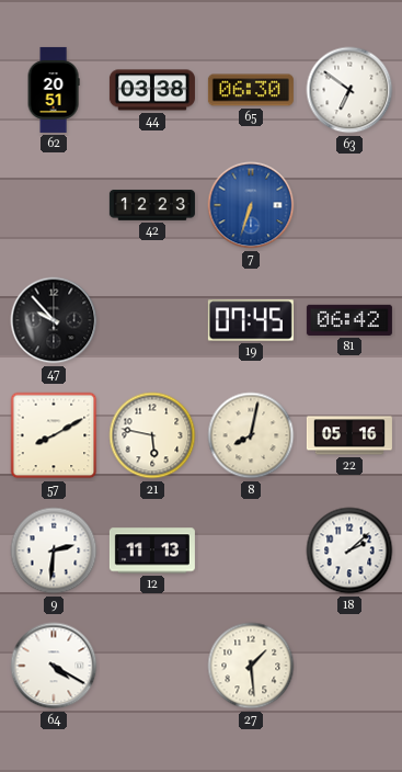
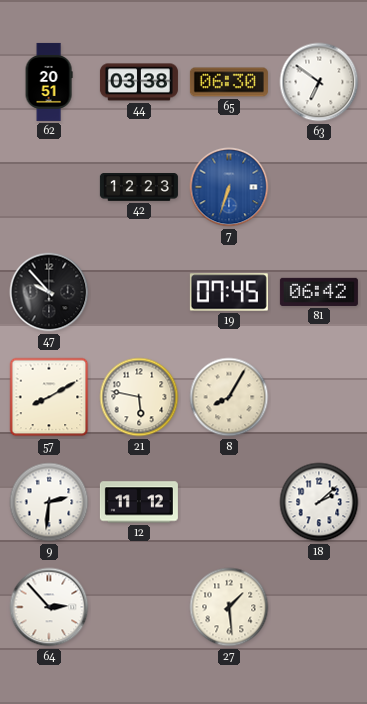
8: 8:02 -> 8:05
22: 05:16 -> none
12: 11:13 -> 11:12
64: 4:20 -> 2:53
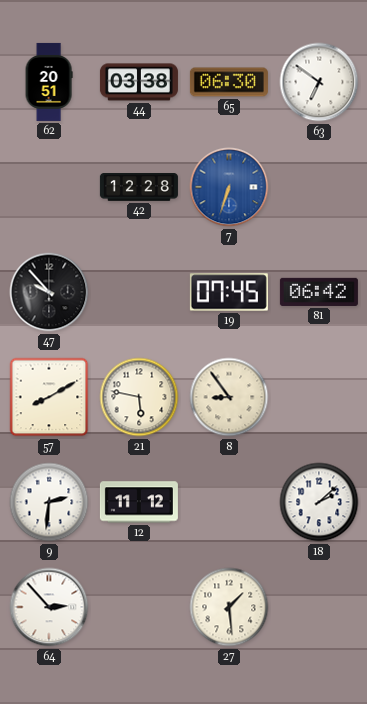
42: 12:23 -> 12:28
8: 8:05 -> 8:54
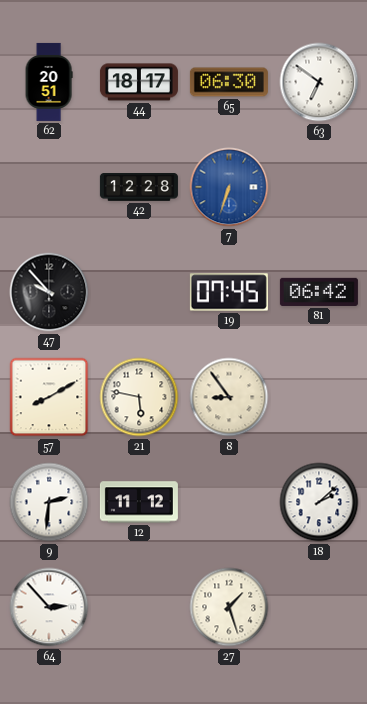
44: 03:38 -> 18:17
27: 1:29 -> 1:27
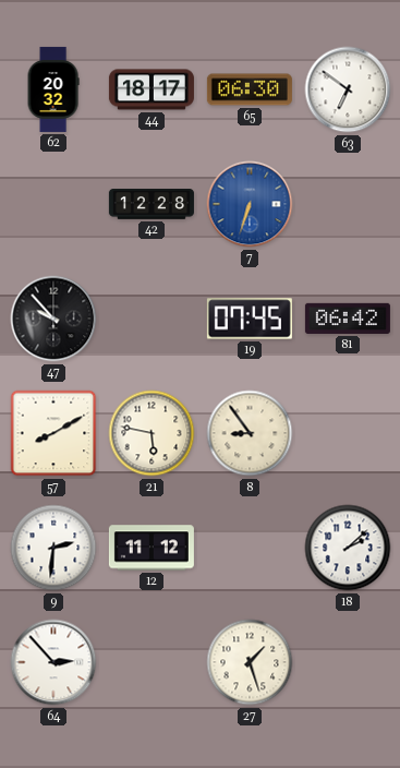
62: 20:51 -> 20:32
